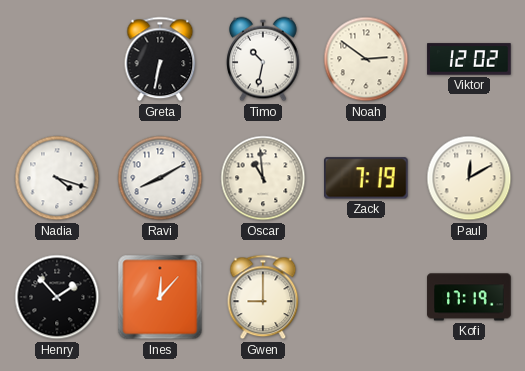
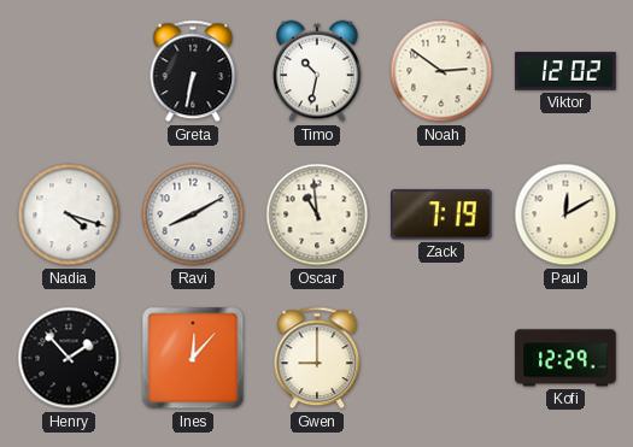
Kofi: 17:19 -> 12:29
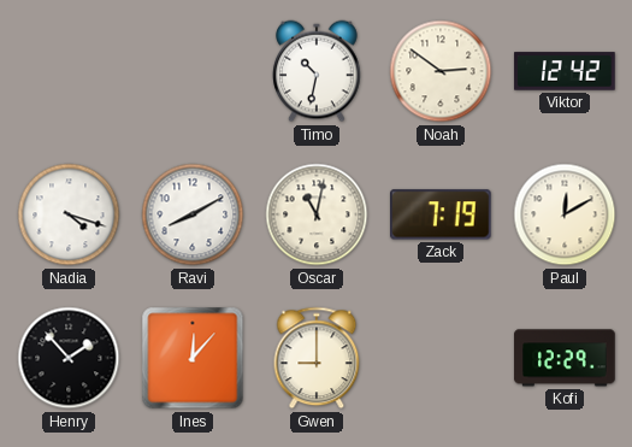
Greta: 6:32 -> none
Viktor: 12:02 -> 12:42
Oscar: 10:59 -> 11:02
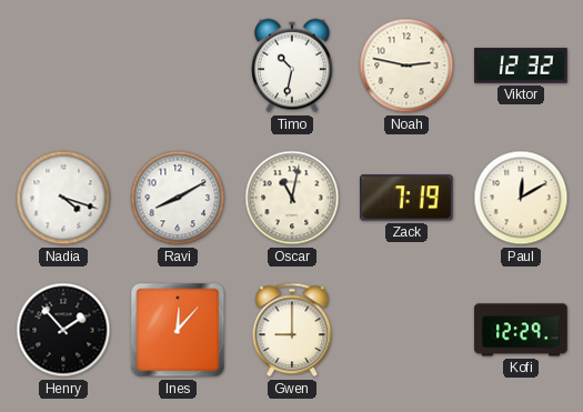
Noah: 2:51 -> 2:47
Viktor: 12:42 -> 12:32
